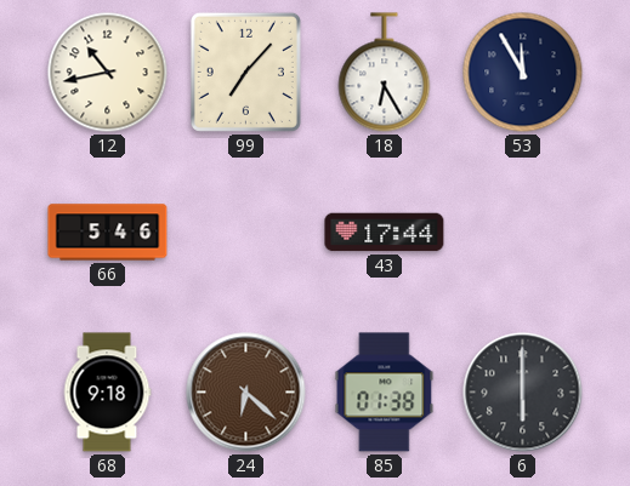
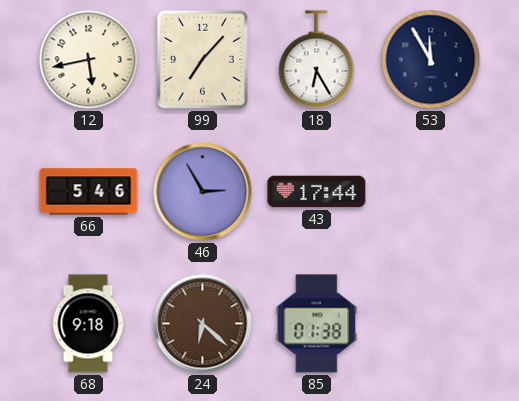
12: 10:43 -> 5:43
46: none -> 2:55
6: 6:00 -> none
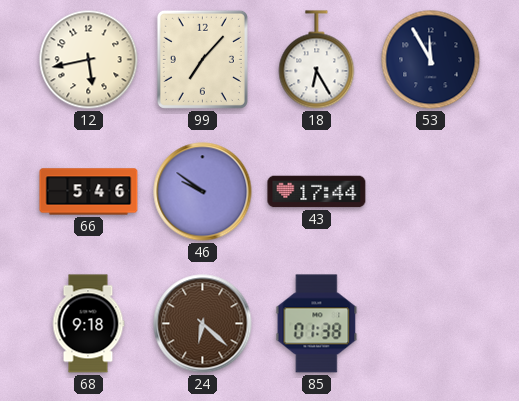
46: 2:55 -> 9:51
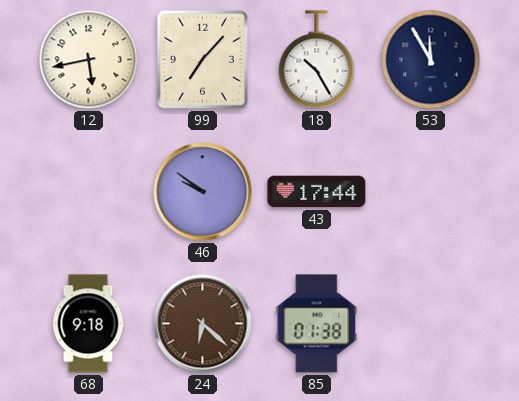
18: 6:25 -> 10:25
66: 5:46 -> none
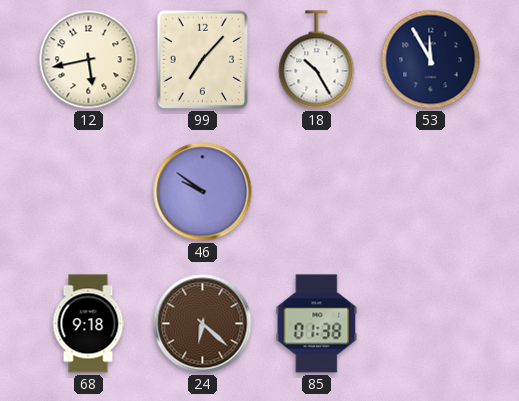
43: 17:44 -> none
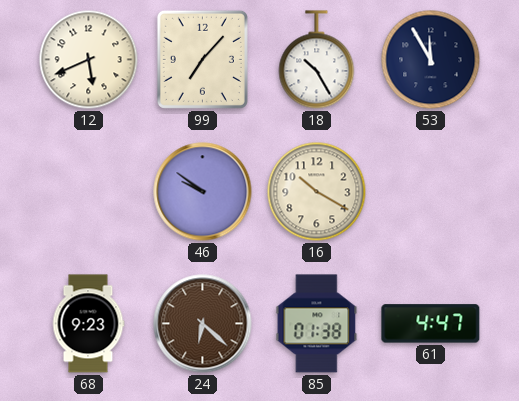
12: 5:43 -> 5:41
16: none -> 10:20
68: 9:18 -> 9:23
61: none -> 4:47
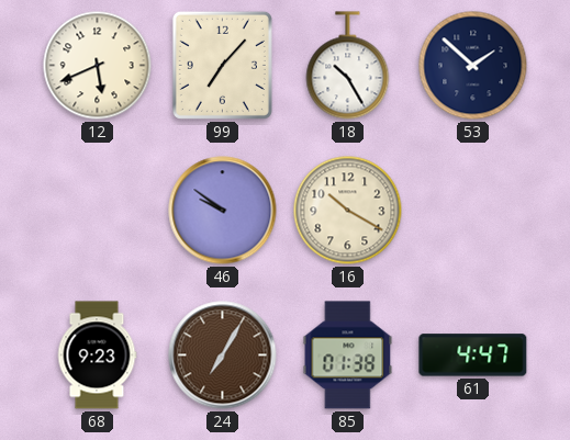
53: 11:55 -> 1:52
24: 6:22 -> 7:05
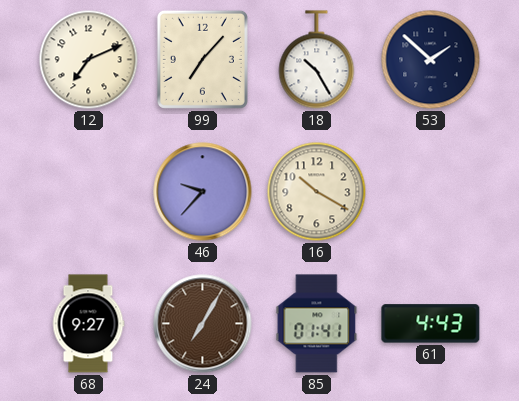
12: 5:41 -> 7:11
46: 9:51 -> 9:37
68: 9:23 -> 9:27
85: 01:38 -> 01:41
61: 4:47 -> 4:43
